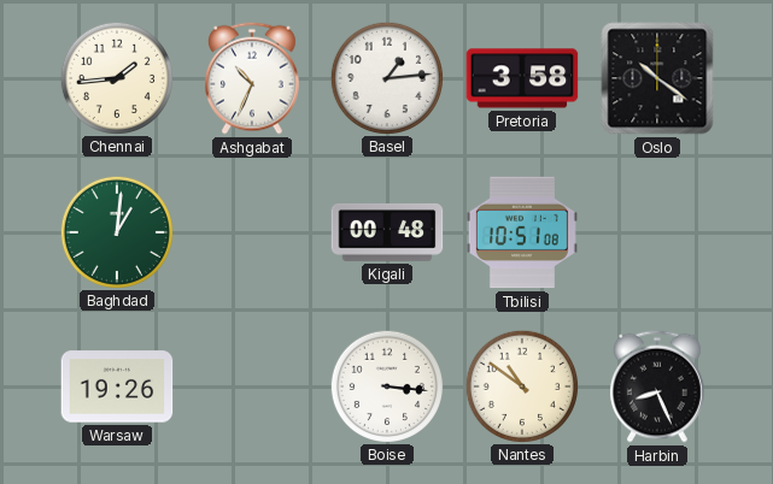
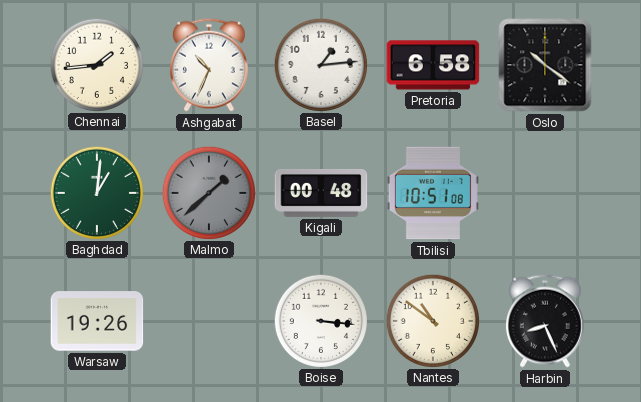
Pretoria: 3:58 -> 6:58
Malmo: none -> 1:38
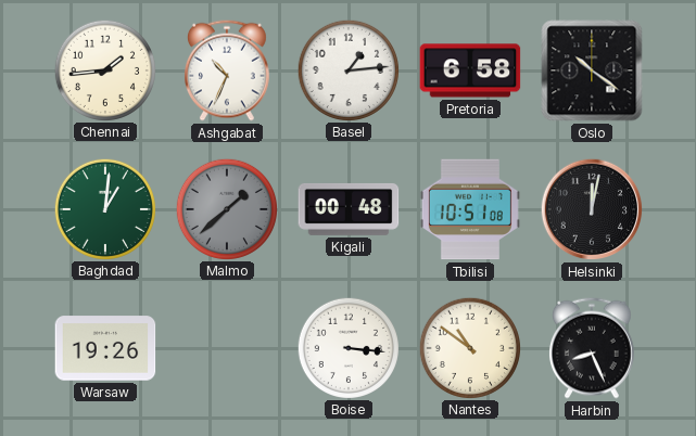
Helsinki: none -> 12:02
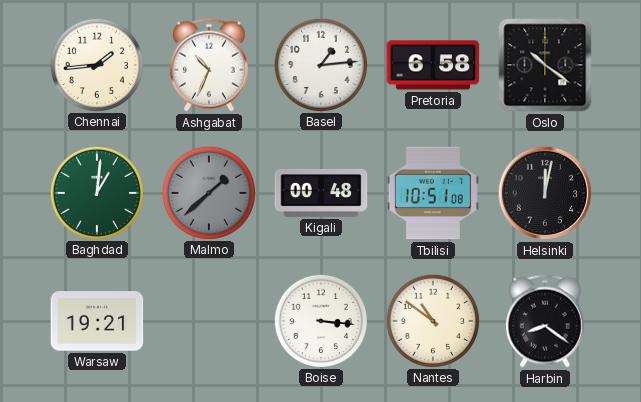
Warsaw: 19:26 -> 19:21
Harbin: 8:26 -> 8:21
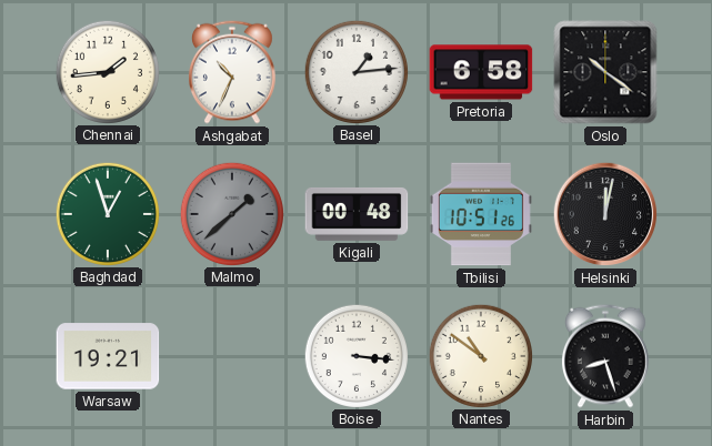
Baghdad: 1:01 -> 12:57
Tbilisi: 10:51:08 -> 10:51:26
Harbin: 8:21 -> 8:27
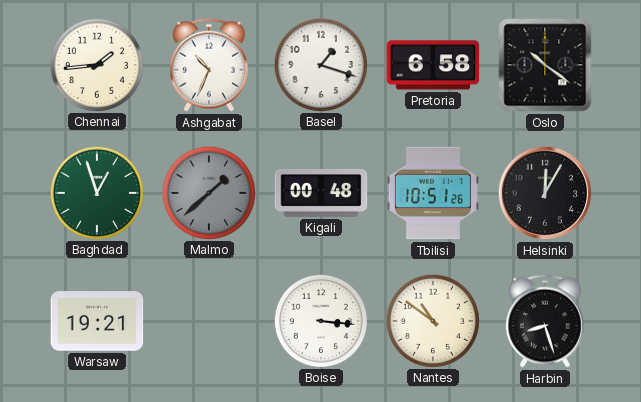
Basel: 1:14 -> 1:18
Helsinki: 12:02 -> 12:05
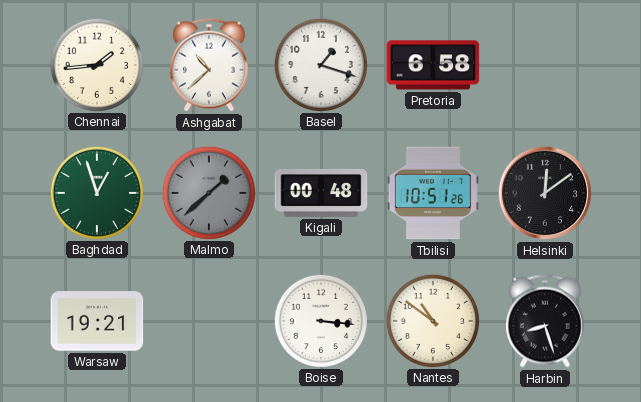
Ashgabat: 10:34 -> 10:38
Oslo: 10:21 -> none
Helsinki: 12:05 -> 12:09
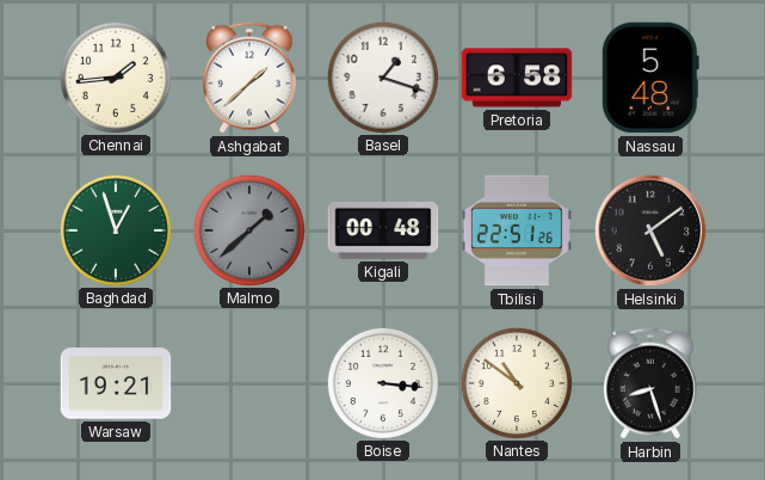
Ashgabat: 10:38 -> 1:38
Nassau: none -> 5:48
Tbilisi: 10:51 -> 22:51
Helsinki: 12:09 -> 5:09
